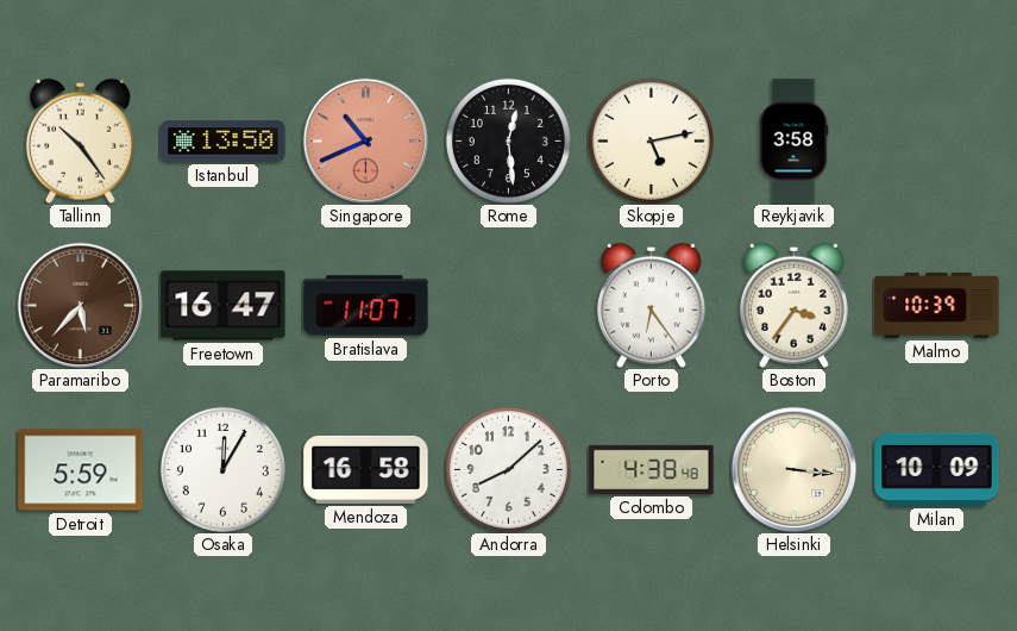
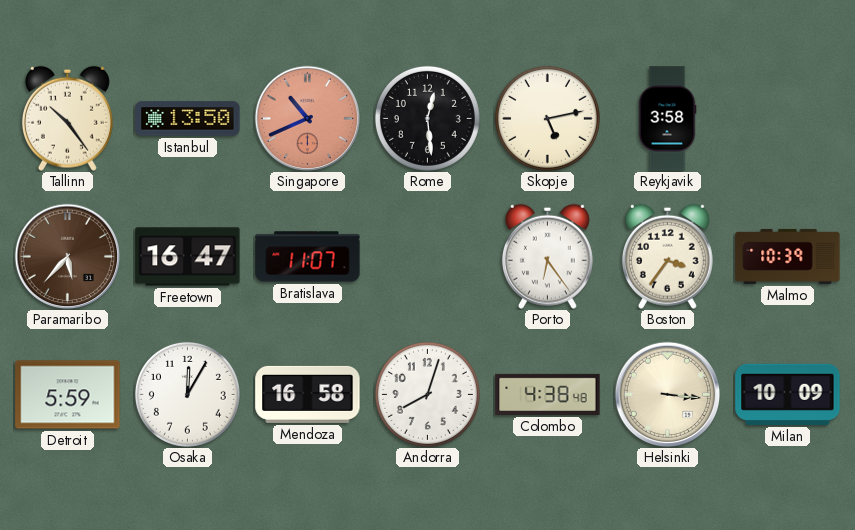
Andorra: 8:08 -> 8:03
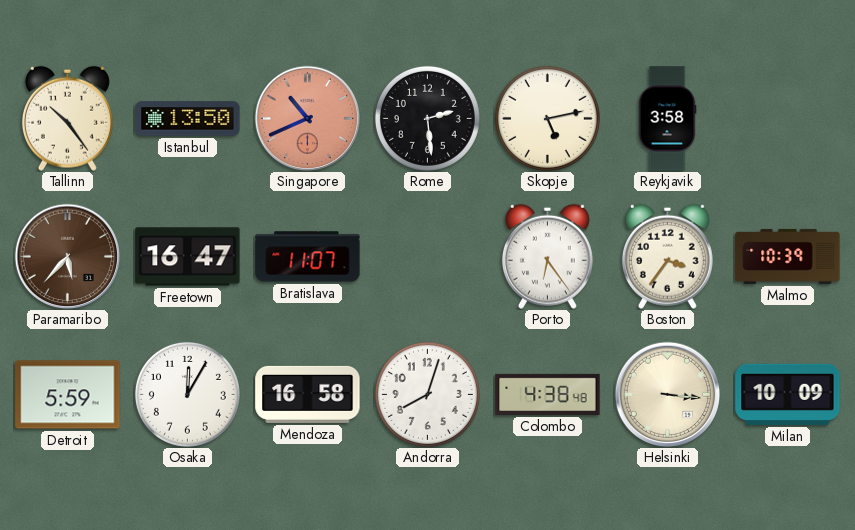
Rome: 12:29 -> 2:29
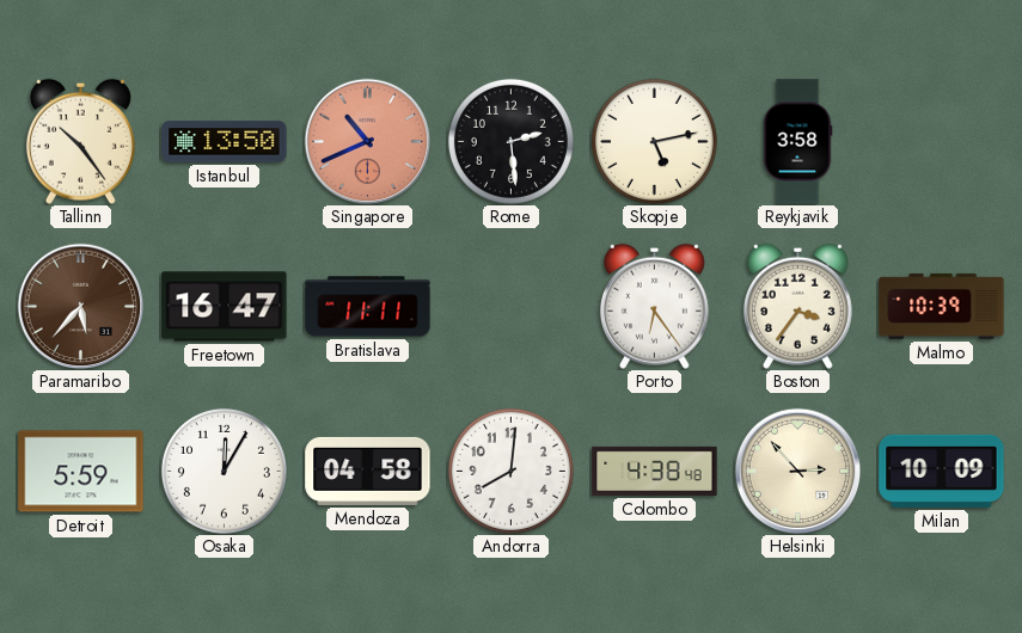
Bratislava: 11:07 -> 11:11
Mendoza: 16:58 -> 04:58
Andorra: 8:03 -> 8:01
Helsinki: 3:16 -> 2:53
